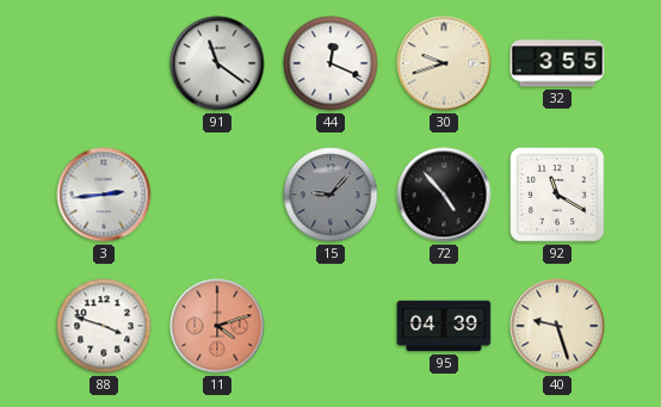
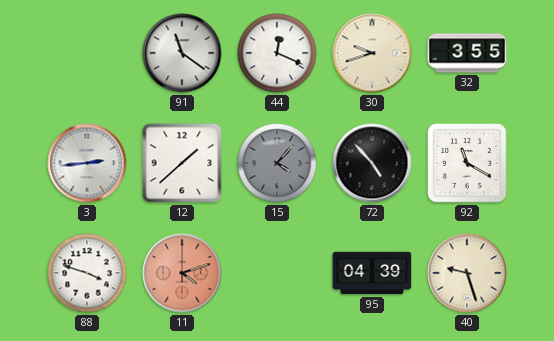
12: none -> 1:38
15: 9:07 -> 4:07
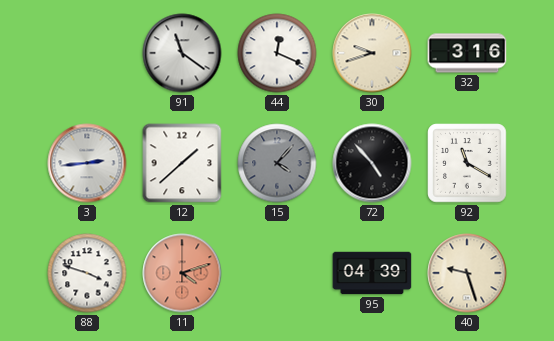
32: 3:55 -> 3:16
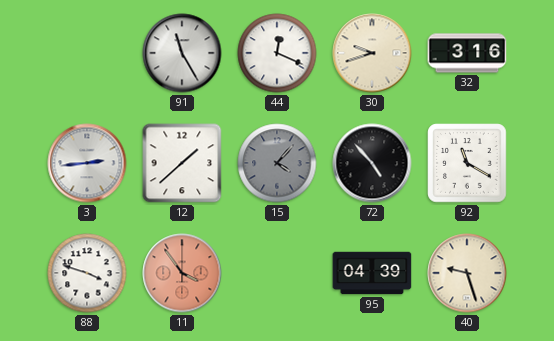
91: 11:21 -> 11:25
11: 4:12 -> 3:54
